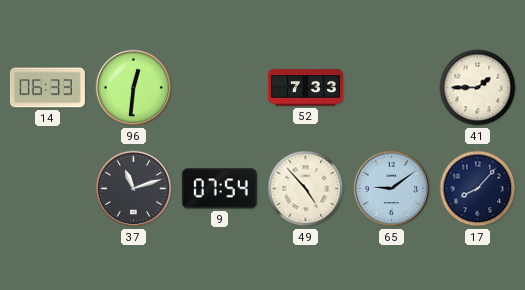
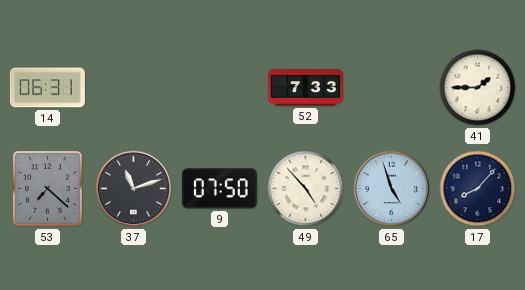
14: 06:33 -> 06:31
96: 12:31 -> none
53: none -> 7:22
9: 07:54 -> 07:50
65: 9:09 -> 4:57
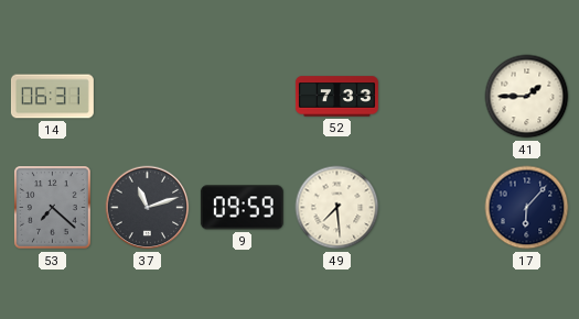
9: 07:50 -> 09:59
49: 4:53 -> 7:29
65: 4:57 -> none
17: 8:07 -> 6:07
